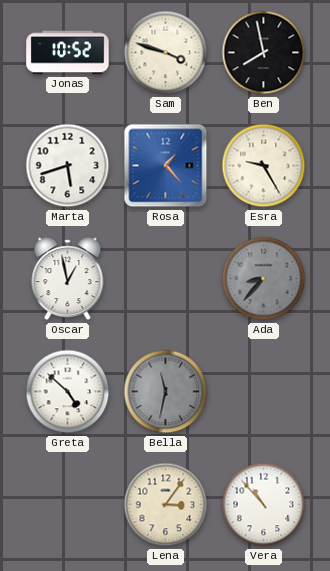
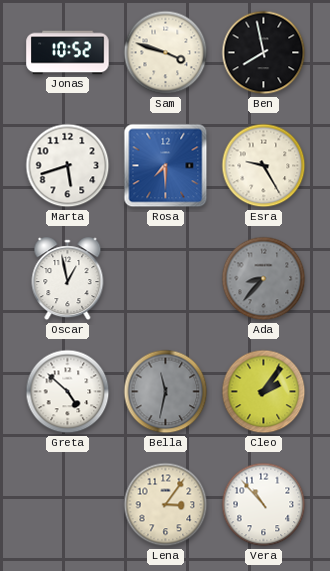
Rosa: 1:23 -> 7:30
Cleo: none -> 2:06
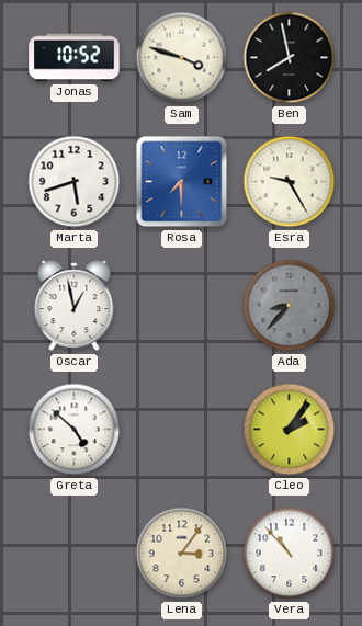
Bella: 11:32 -> none
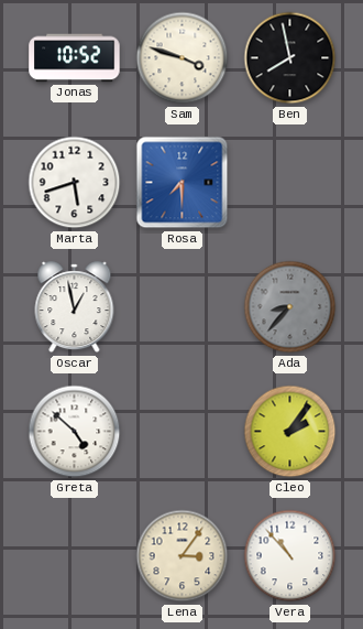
Esra: 9:25 -> none
